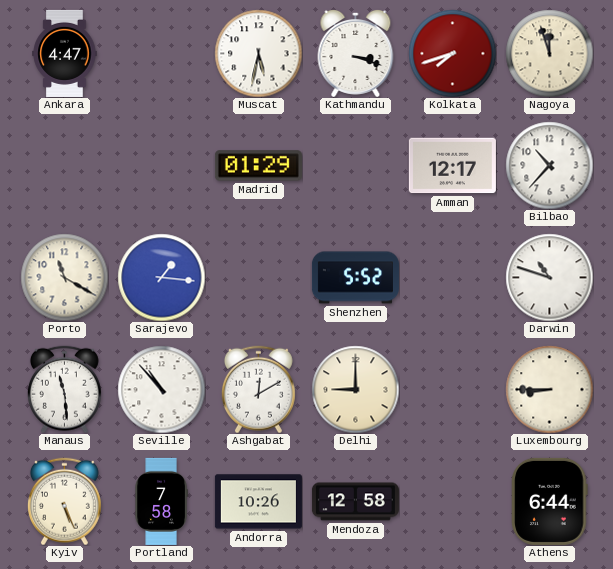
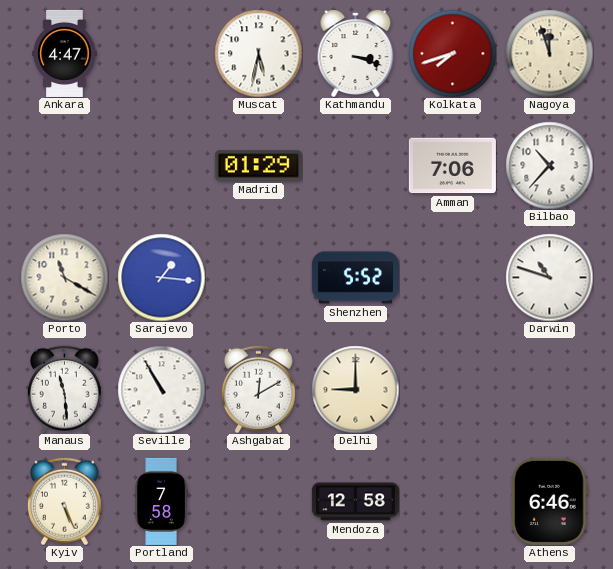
Amman: 12:17 -> 7:06
Seville: 10:53 -> 10:55
Luxembourg: 8:45 -> none
Andorra: 10:26 -> none
Athens: 6:44 -> 6:46
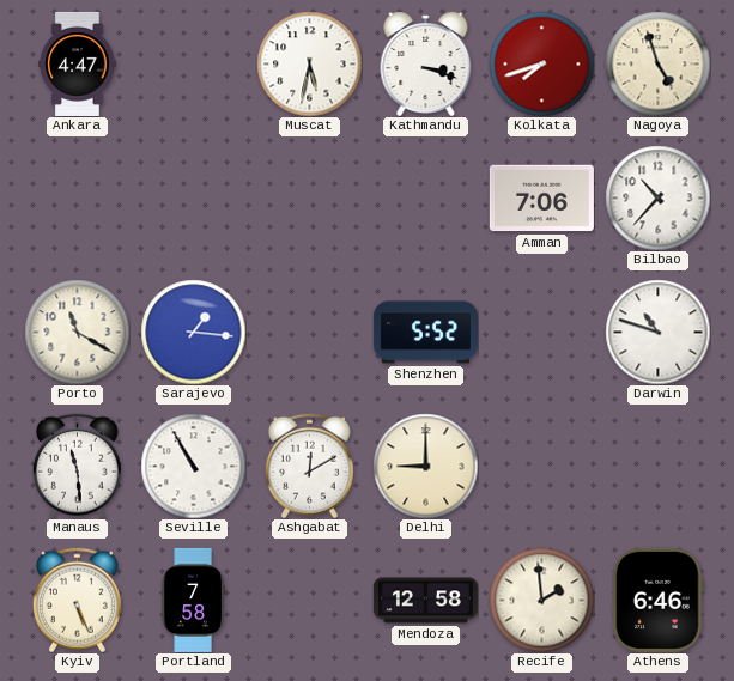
Nagoya: 11:57 -> 4:57
Madrid: 01:29 -> none
Recife: none -> 1:59
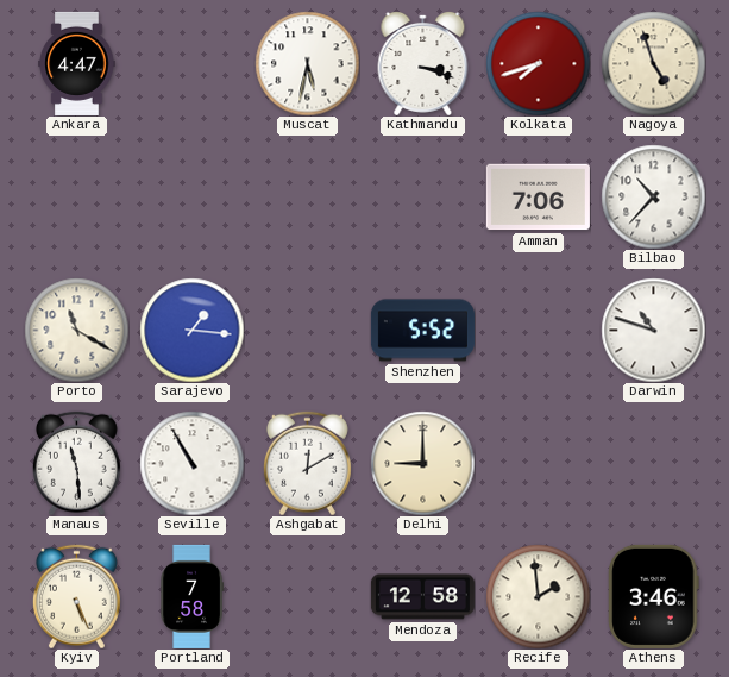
Athens: 6:46 -> 3:46
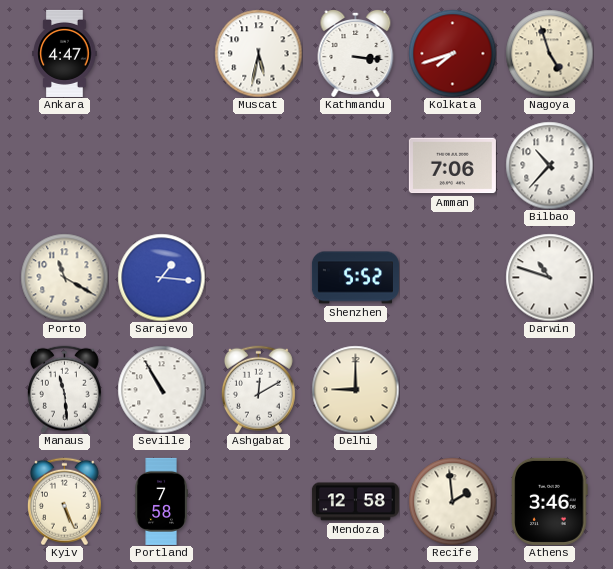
Kathmandu: 3:18 -> 3:16
